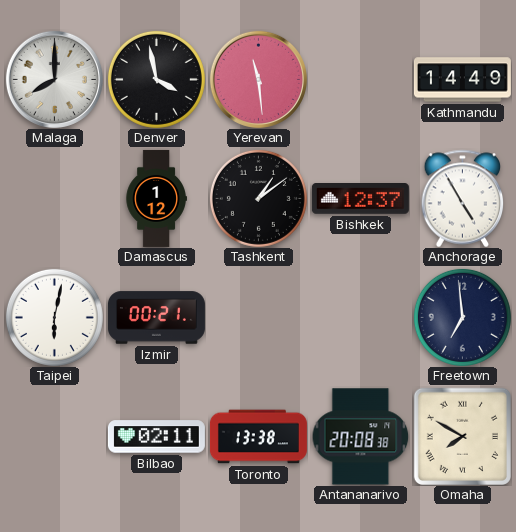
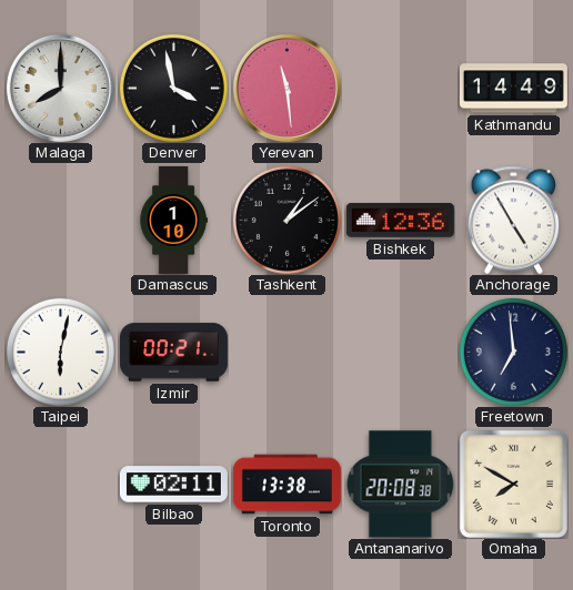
Damascus: 1:12 -> 1:10
Bishkek: 12:37 -> 12:36
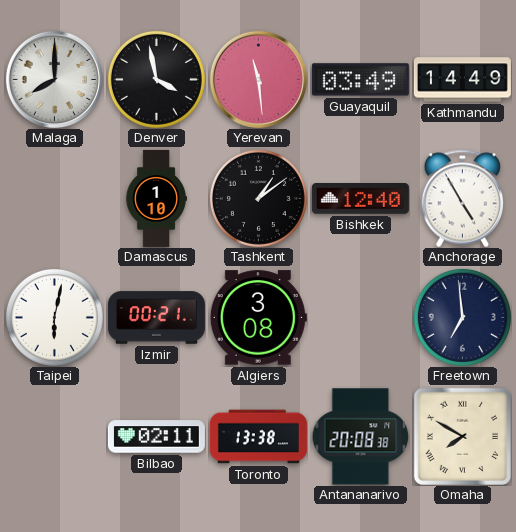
Guayaquil: none -> 03:49
Bishkek: 12:36 -> 12:40
Algiers: none -> 3:08
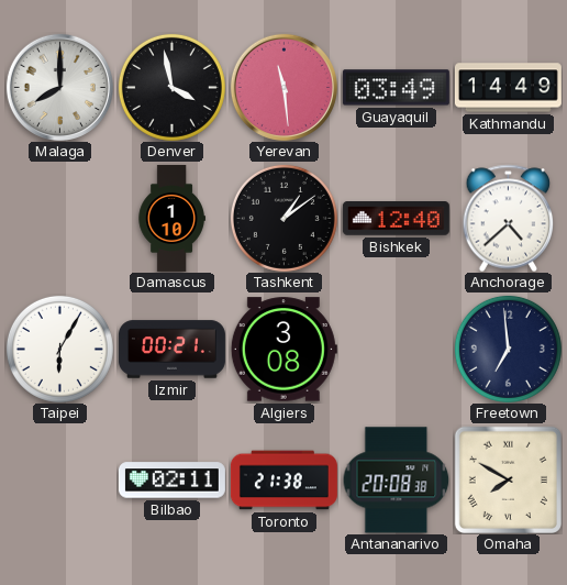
Anchorage: 4:55 -> 4:38
Taipei: 6:02 -> 6:05
Toronto: 13:38 -> 21:38
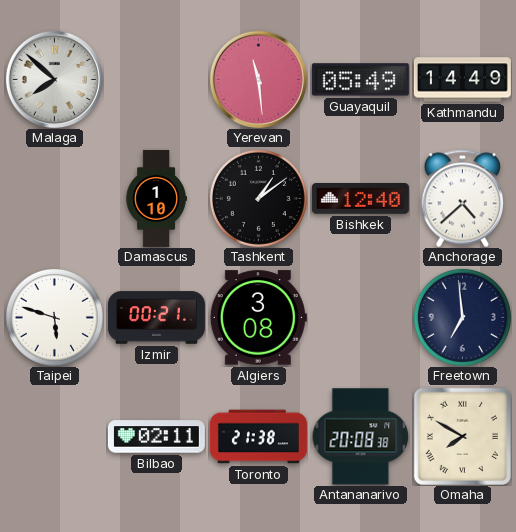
Malaga: 8:00 -> 7:52
Denver: 3:58 -> none
Guayaquil: 03:49 -> 05:49
Taipei: 6:05 -> 5:48
